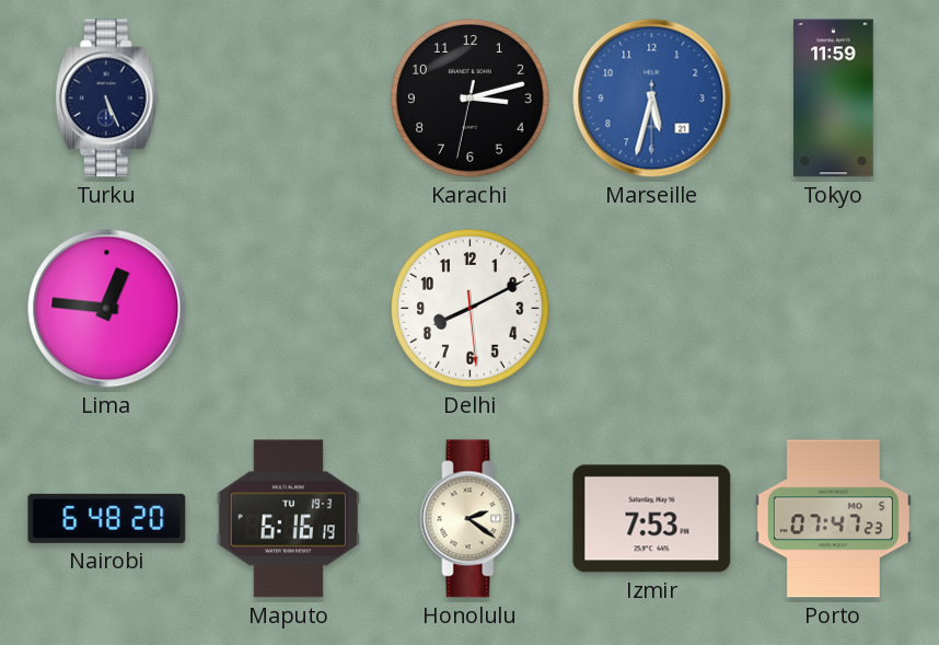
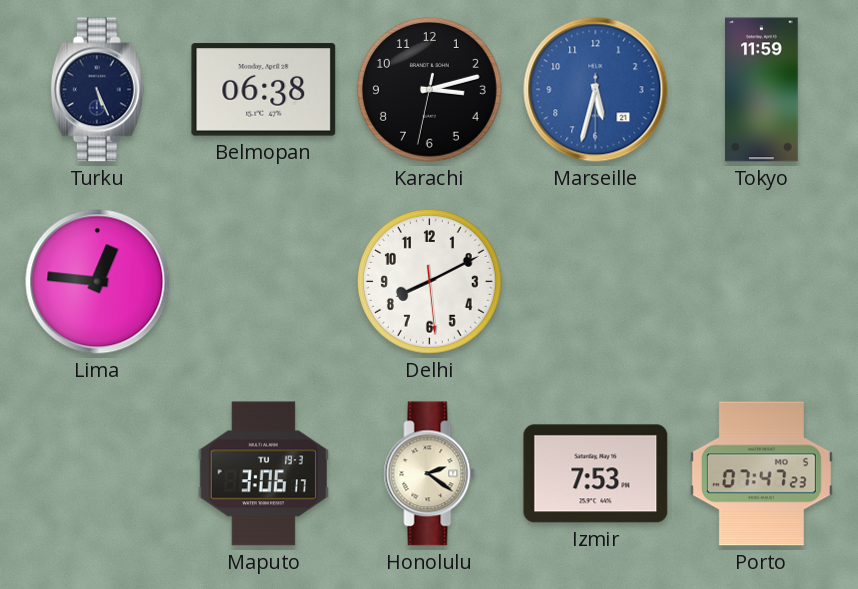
Belmopan: none -> 06:38
Nairobi: 6:48 -> none
Maputo: 6:16 -> 3:06
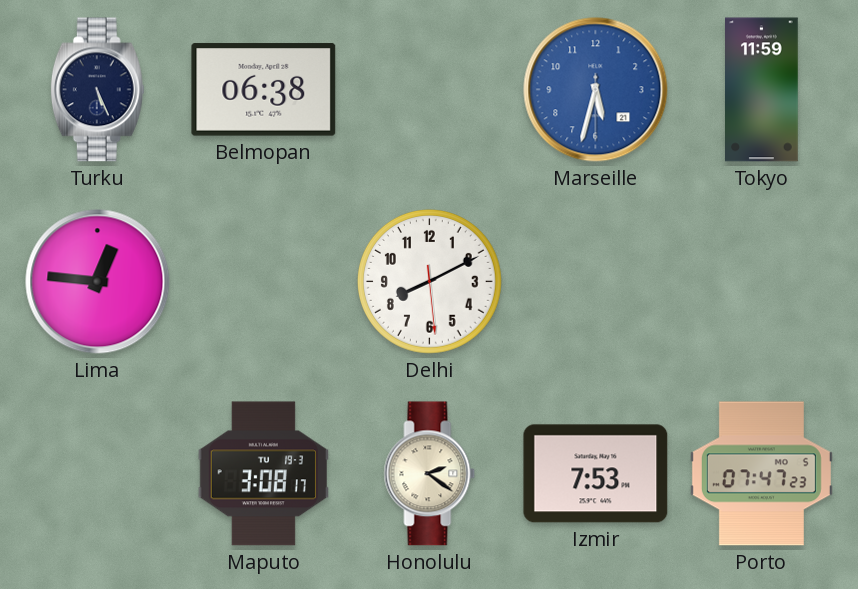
Karachi: 3:12 -> none
Maputo: 3:06 -> 3:08
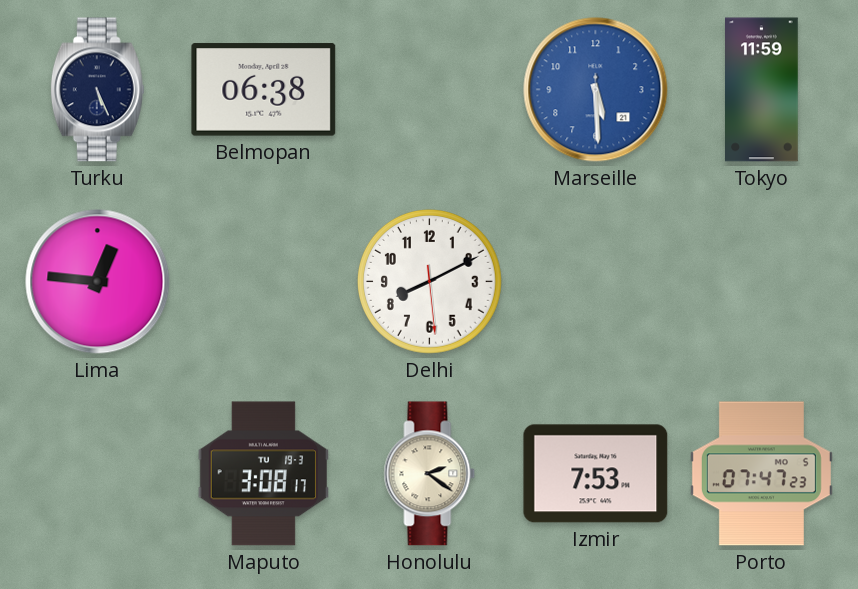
Marseille: 5:32 -> 5:29
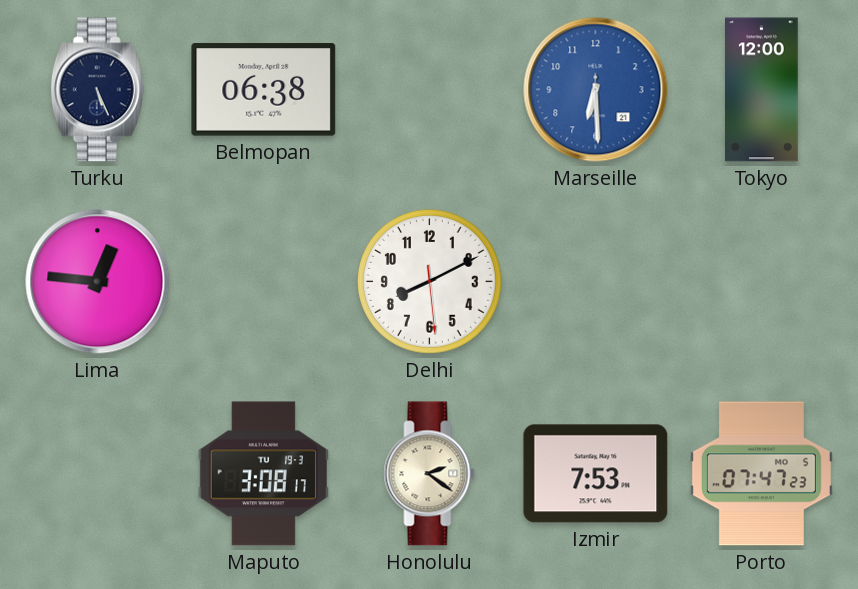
Marseille: 5:29 -> 6:29
Tokyo: 11:59 -> 12:00
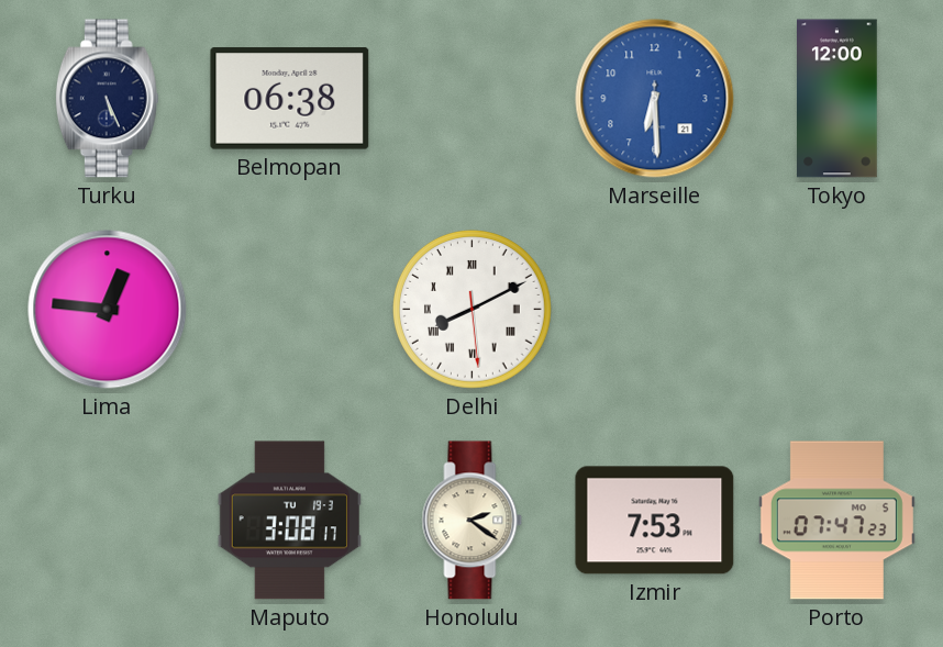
Delhi numerals: Arabic -> Roman
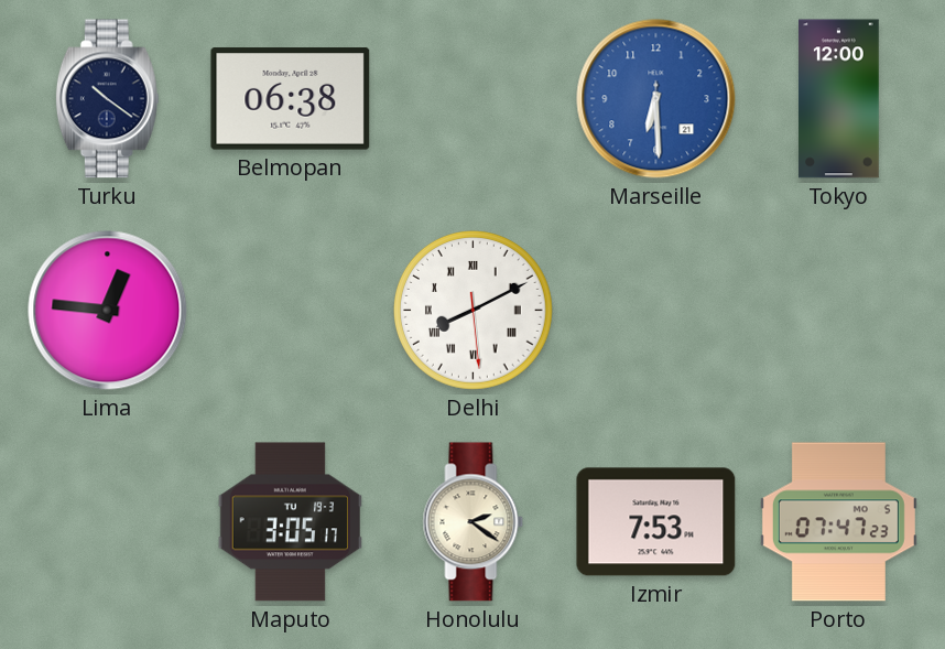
Turku: 5:26 -> 10:21
Maputo: 3:08 -> 3:05
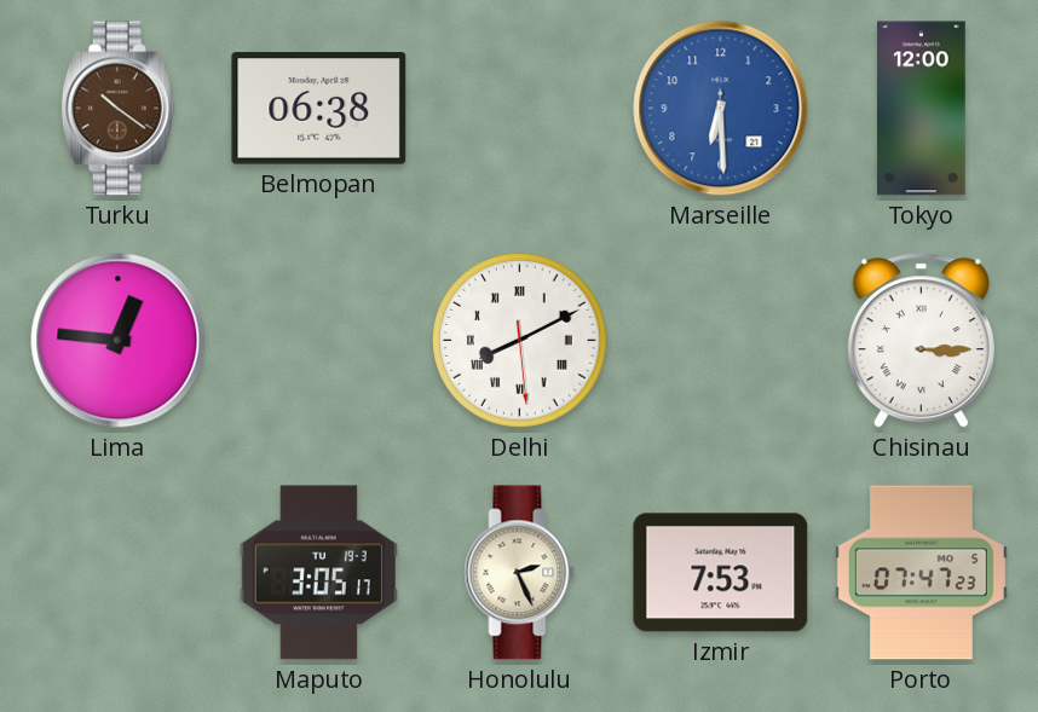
Turku dial: navy -> brown
Chisinau: none -> 3:15
Honolulu: 2:21 -> 2:26
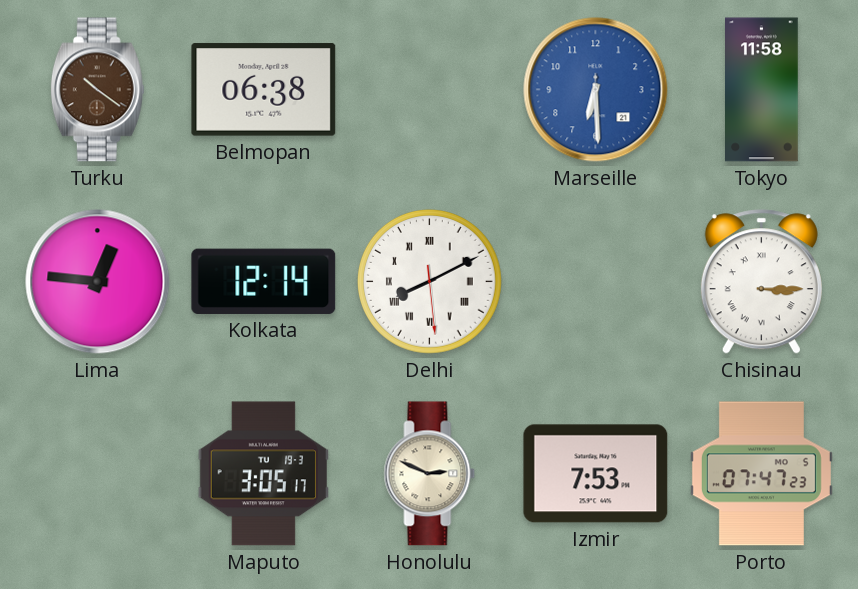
Tokyo: 12:00 -> 11:58
Kolkata: none -> 12:14
Honolulu: 2:26 -> 2:49
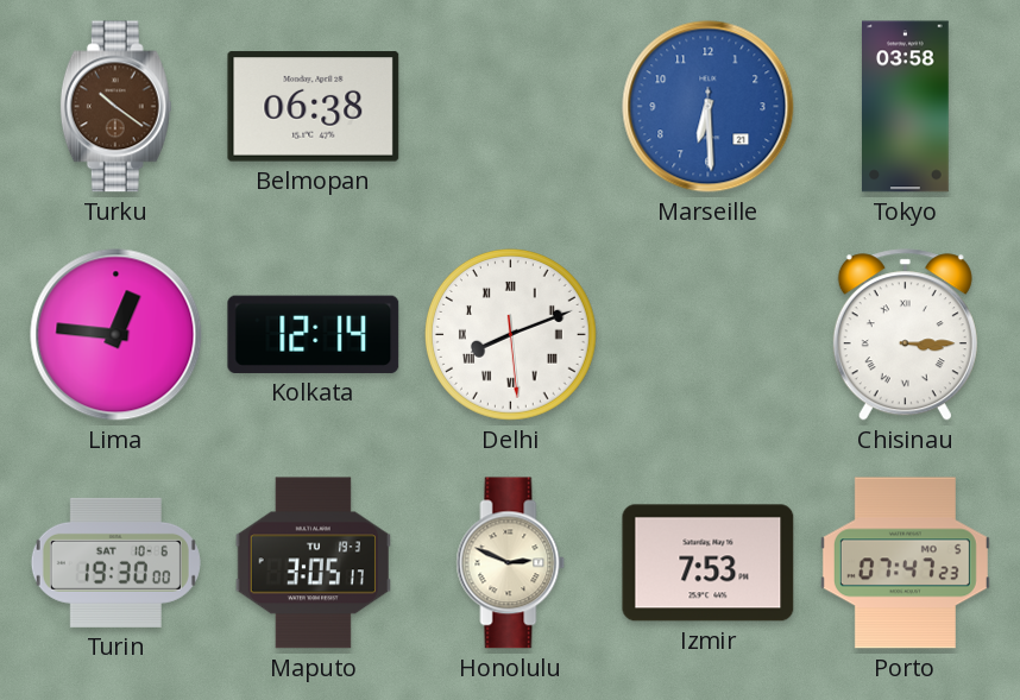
Tokyo: 11:58 -> 03:58
Delhi: 8:10 -> 8:11
Turin: none -> 19:30
